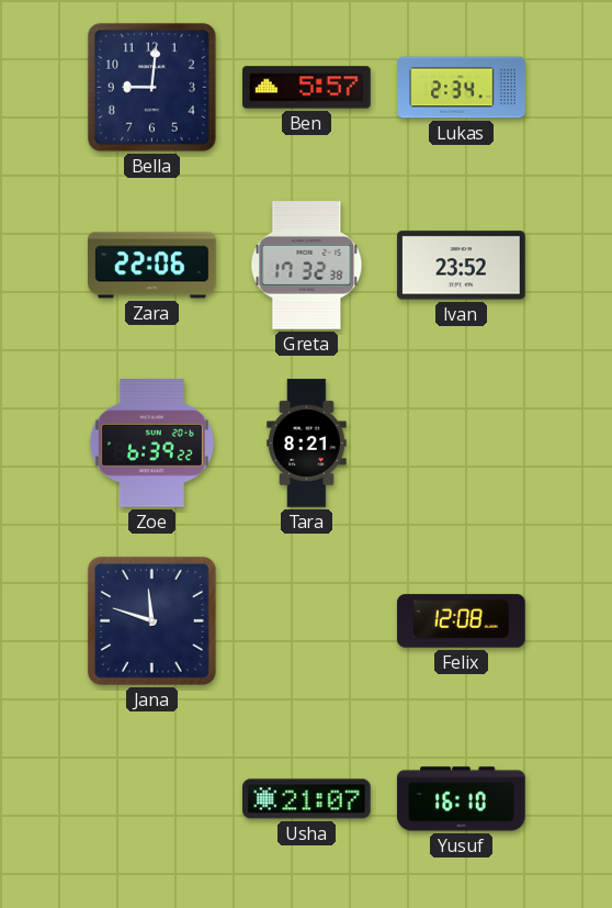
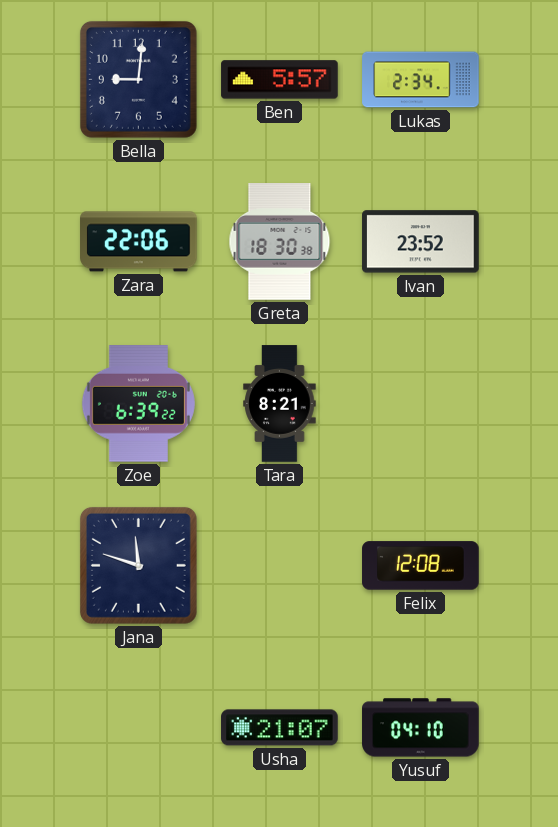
Greta: 17:32 -> 18:30
Yusuf: 16:10 -> 04:10
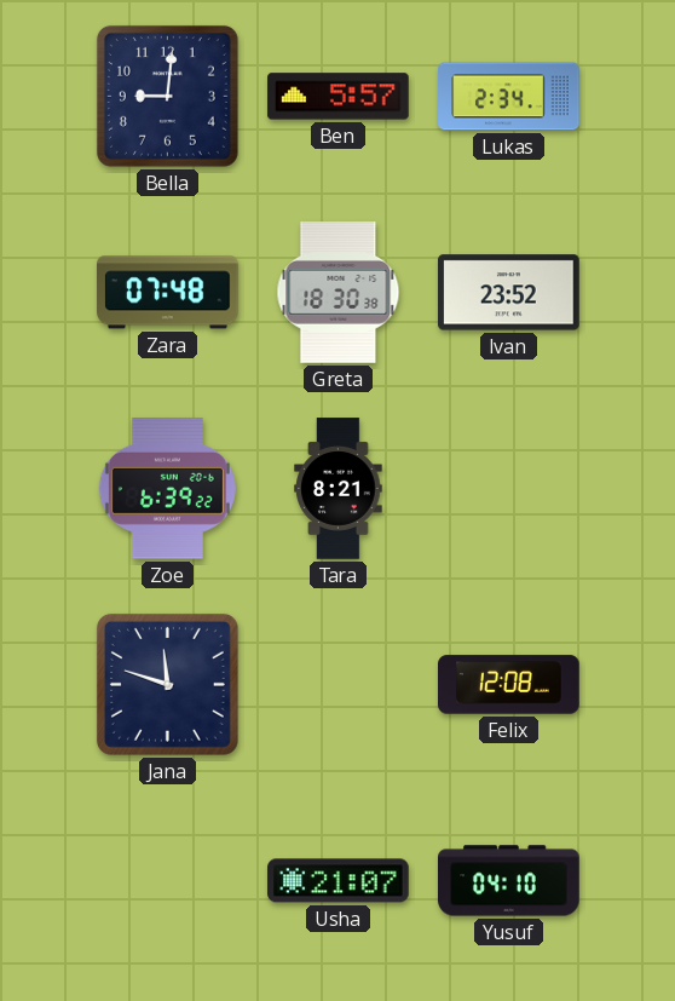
Zara: 22:06 -> 07:48
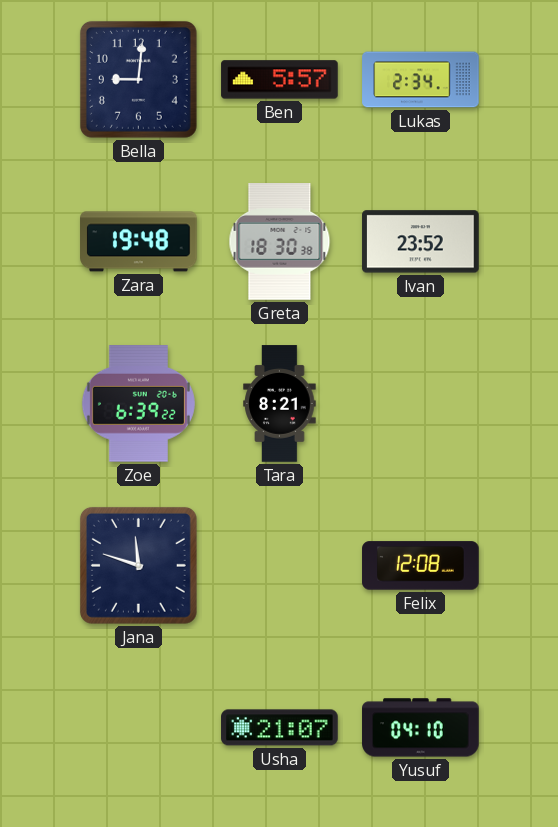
Zara: 07:48 -> 19:48
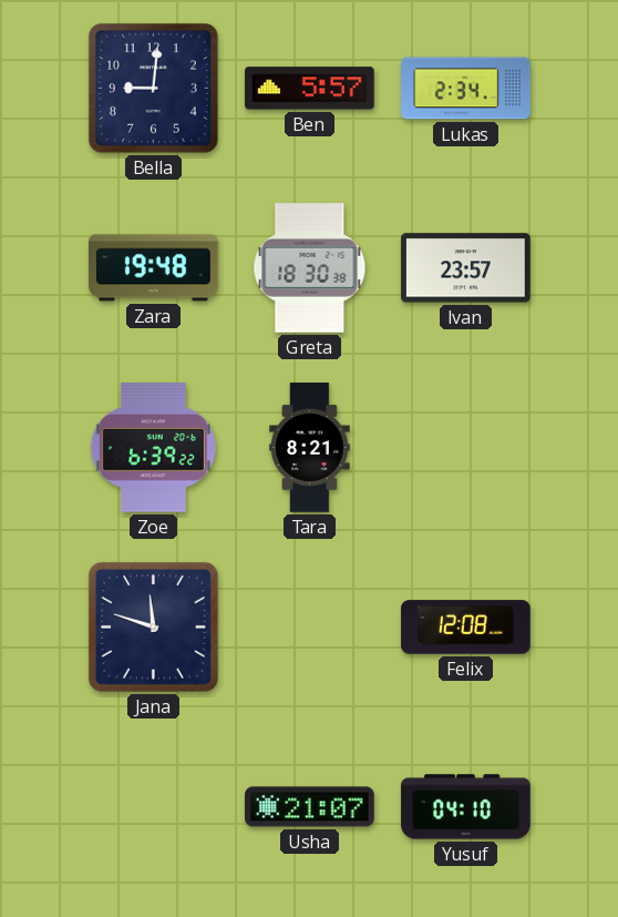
Ivan: 23:52 -> 23:57
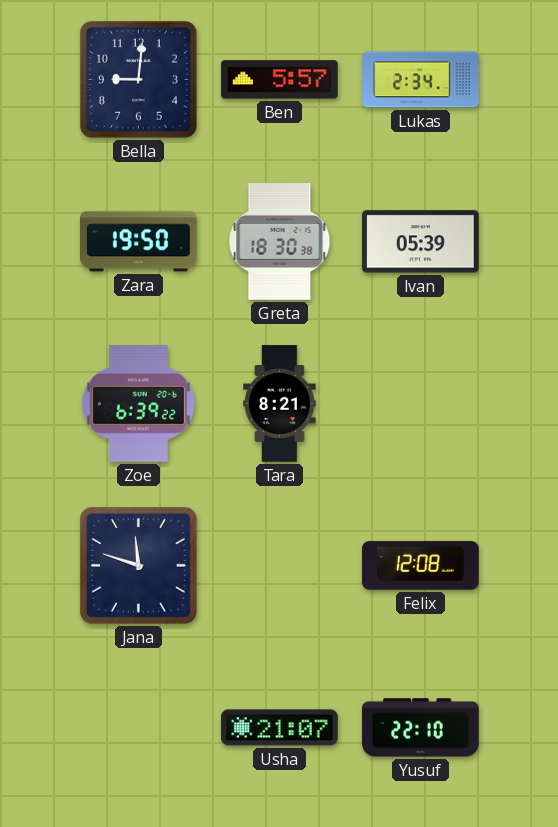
Zara: 19:48 -> 19:50
Ivan: 23:57 -> 05:39
Yusuf: 04:10 -> 22:10
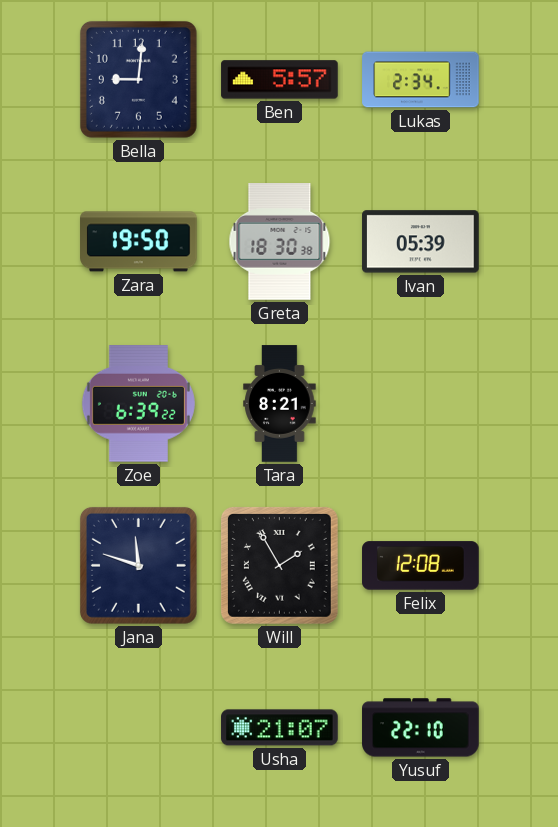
Will: none -> 1:55
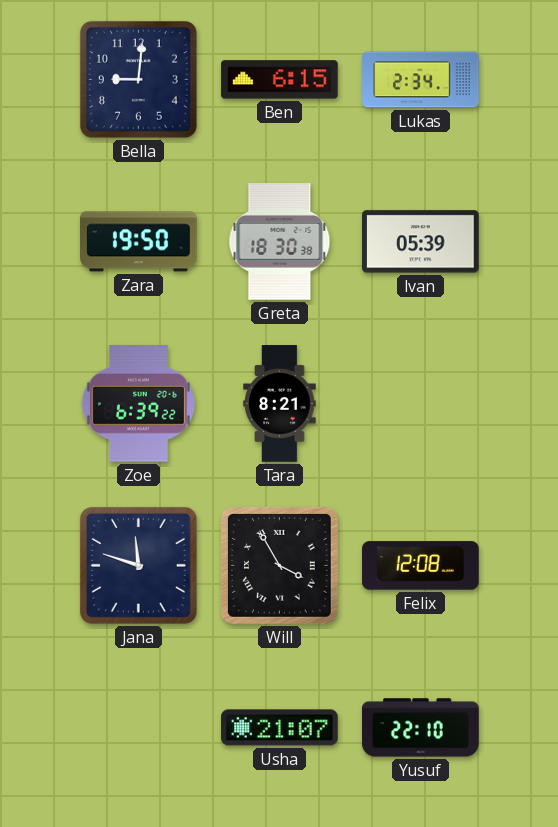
Ben: 5:57 -> 6:15
Will: 1:55 -> 3:55
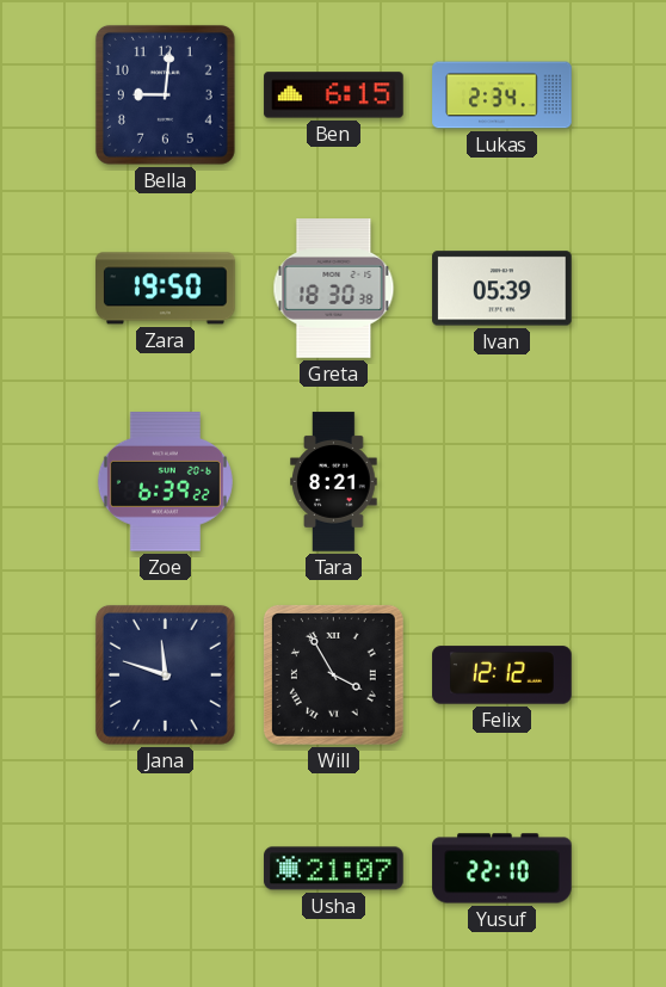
Felix: 12:08 -> 12:12
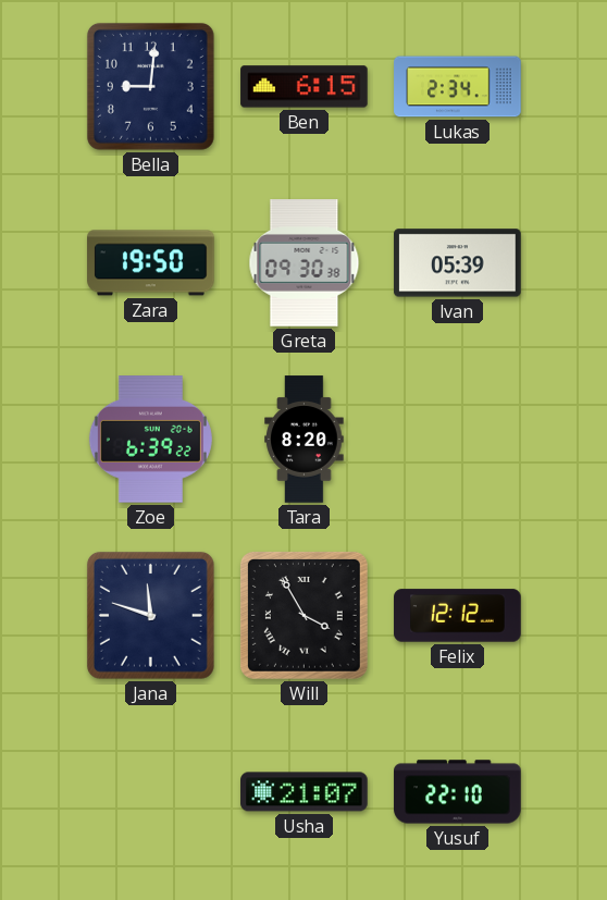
Greta: 18:30 -> 09:30
Tara: 8:21 -> 8:20
